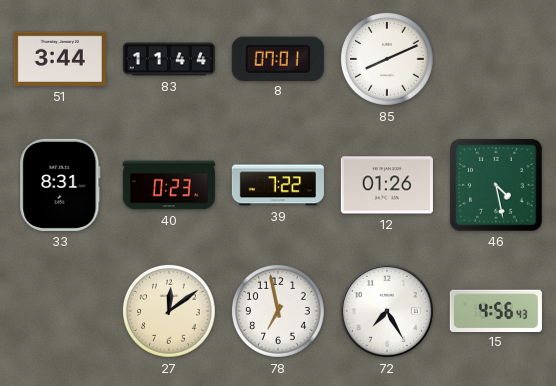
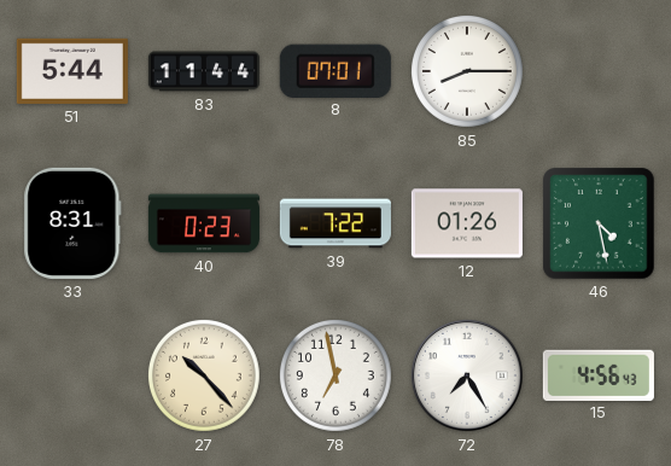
51: 3:44 -> 5:44
85: 8:11 -> 8:15
27: 12:09 -> 10:23
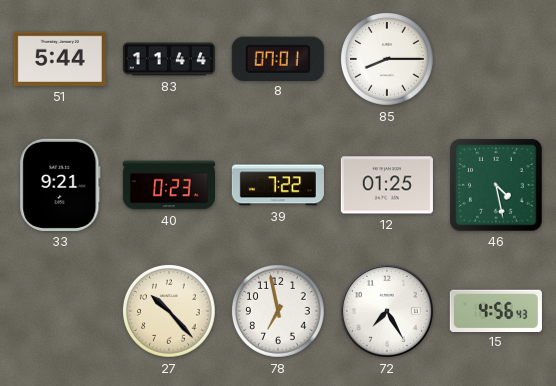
33: 8:31 -> 9:21
12: 01:26 -> 01:25
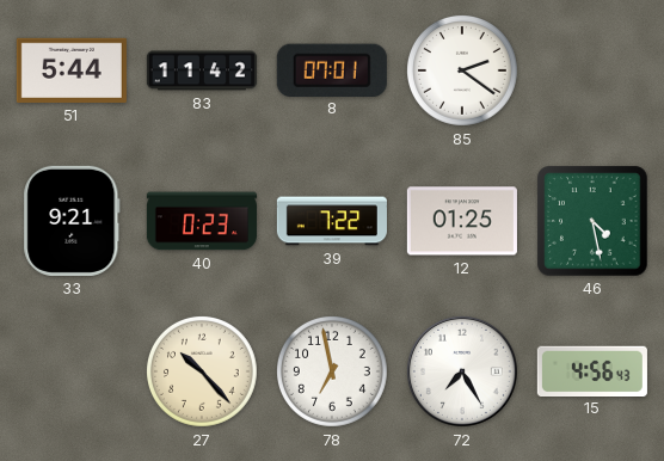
83: 11:44 -> 11:42
85: 8:15 -> 2:21
